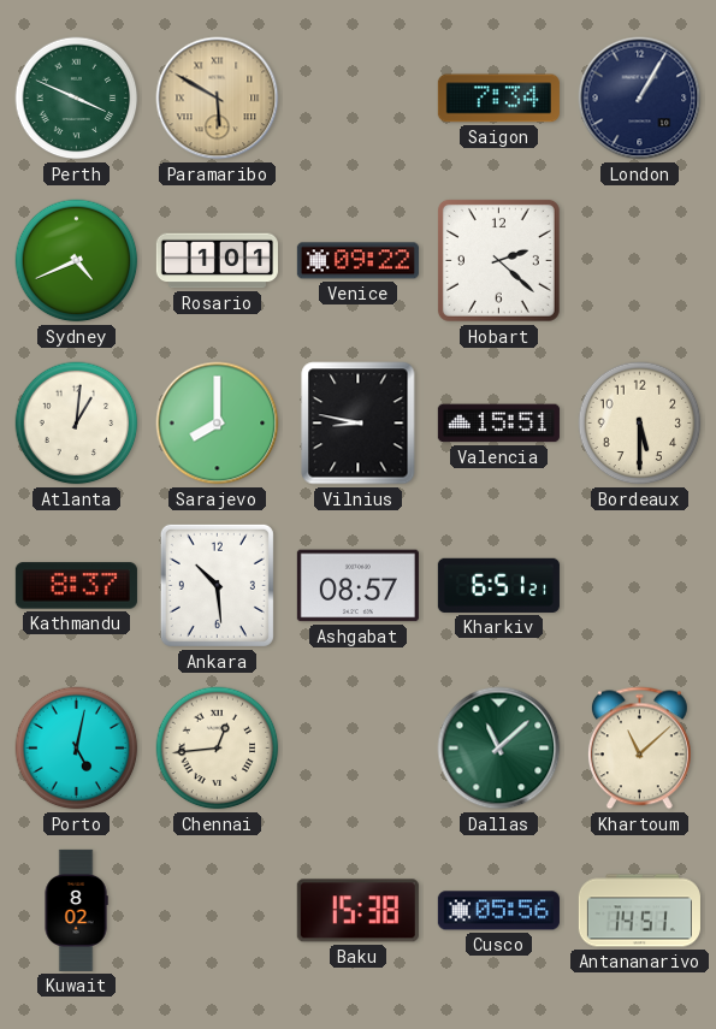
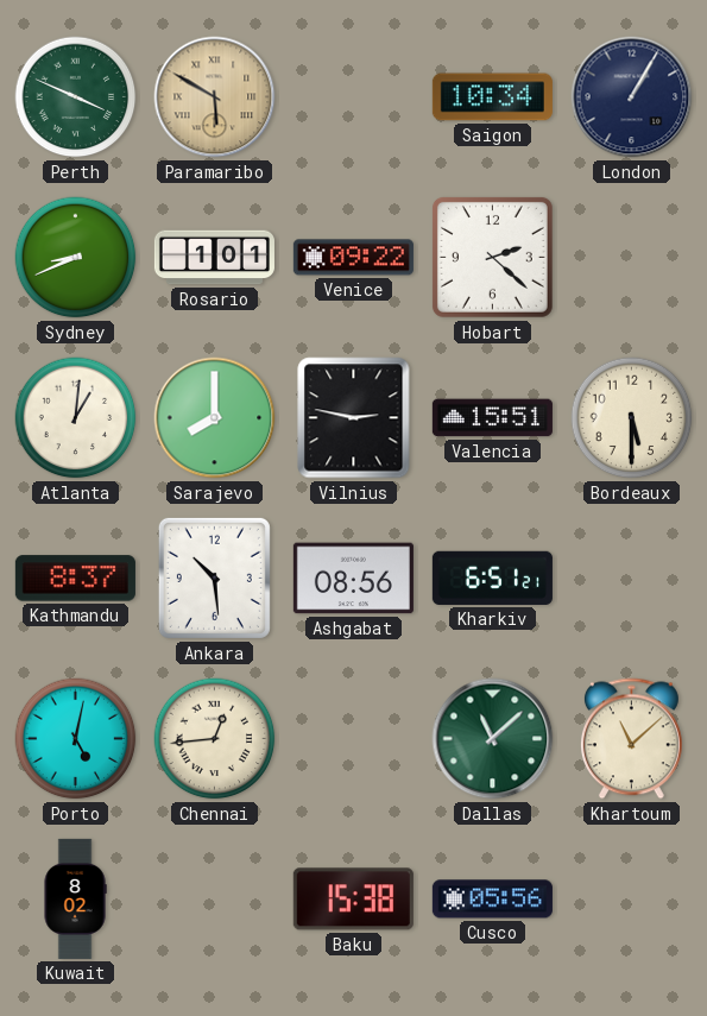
Saigon: 7:34 -> 10:34
Sydney: 4:41 -> 8:41
Vilnius: 8:47 -> 2:47
Ashgabat: 08:57 -> 08:56
Antananarivo: 14:51 -> none
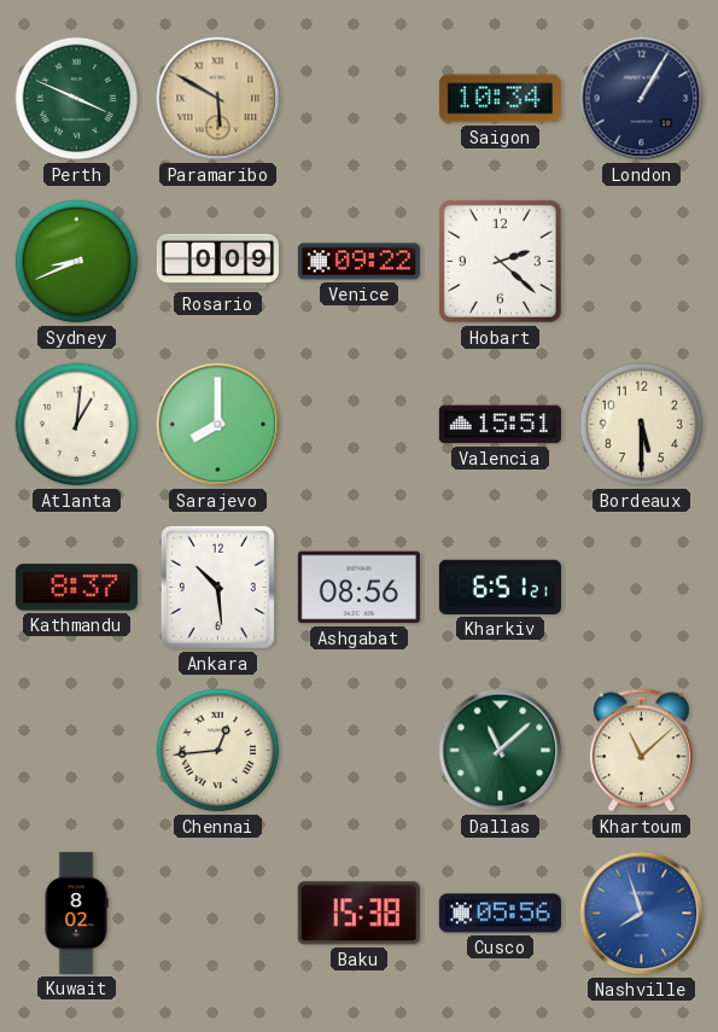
Rosario: 1:01 -> 0:09
Vilnius: 2:47 -> none
Porto: 5:02 -> none
Nashville: none -> 7:57
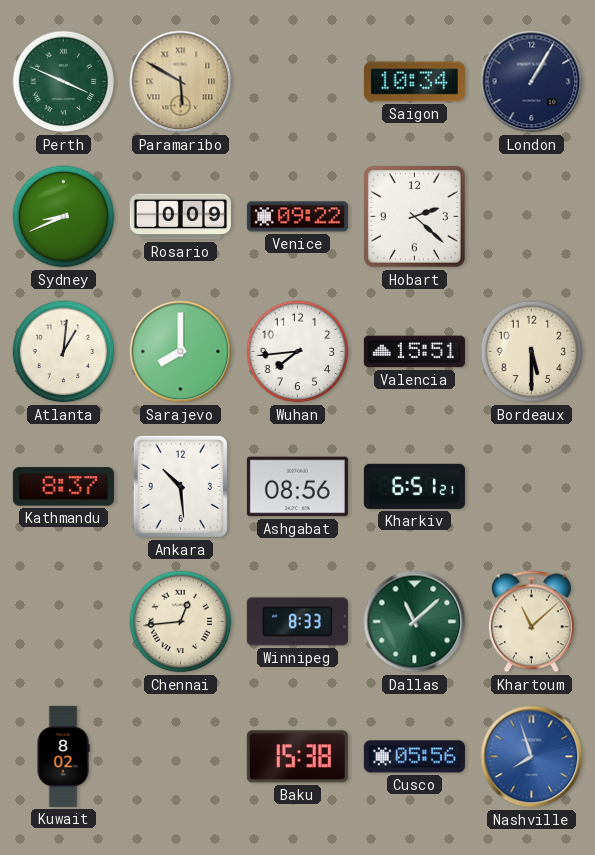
Wuhan: none -> 7:44
Winnipeg: none -> 8:33
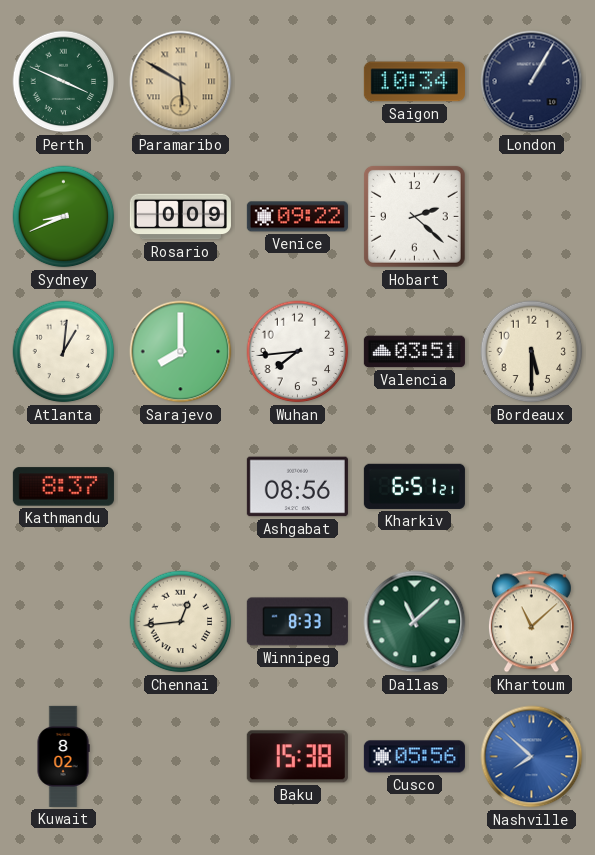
Valencia: 15:51 -> 03:51
Ankara: 10:29 -> none
Nashville: 7:57 -> 7:52
